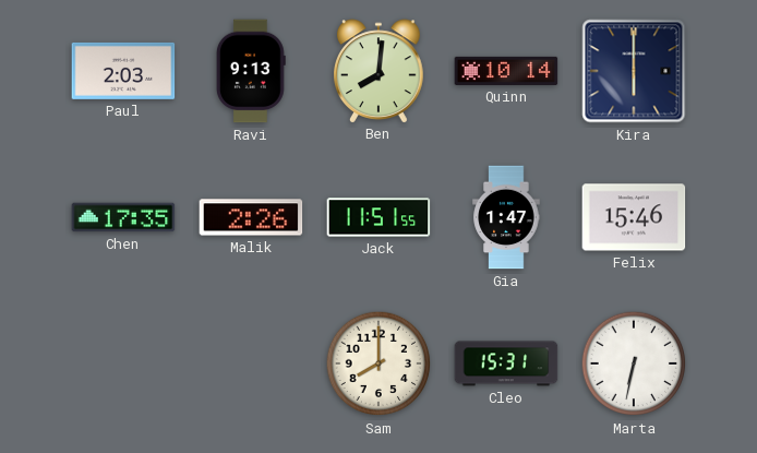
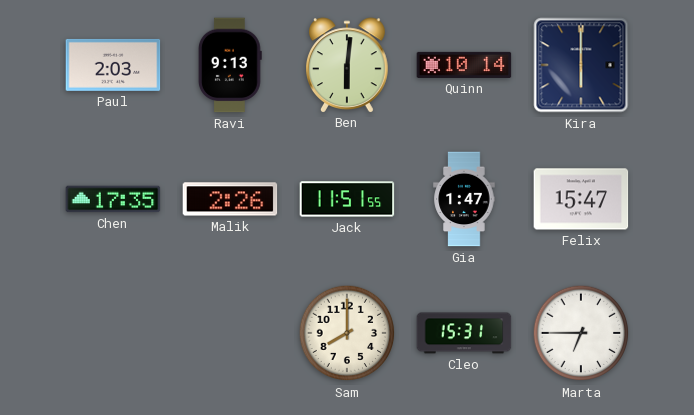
Ben: 8:01 -> 6:01
Felix: 15:46 -> 15:47
Marta: 6:32 -> 6:45
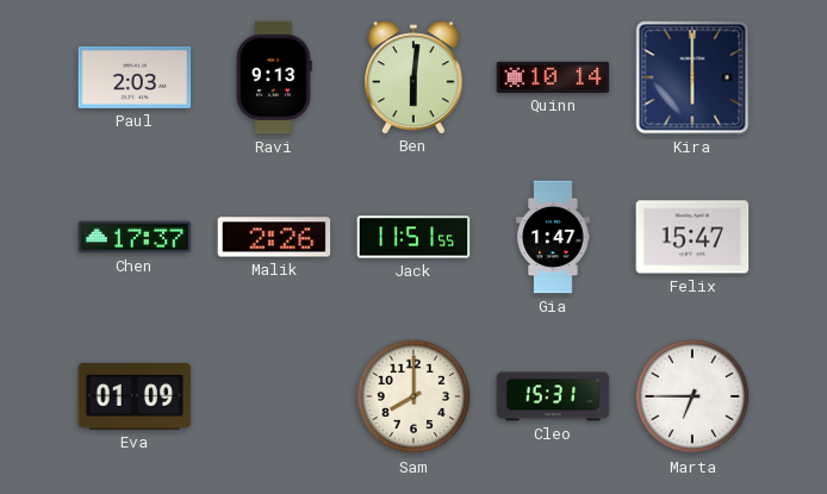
Chen: 17:35 -> 17:37
Eva: none -> 01:09
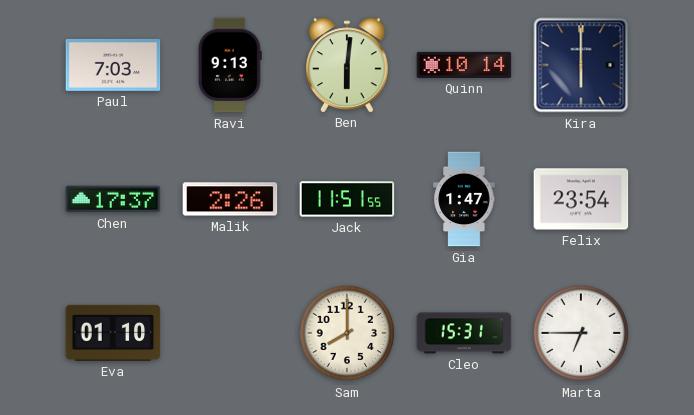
Paul: 2:03 -> 7:03
Felix: 15:47 -> 23:54
Eva: 01:09 -> 01:10
